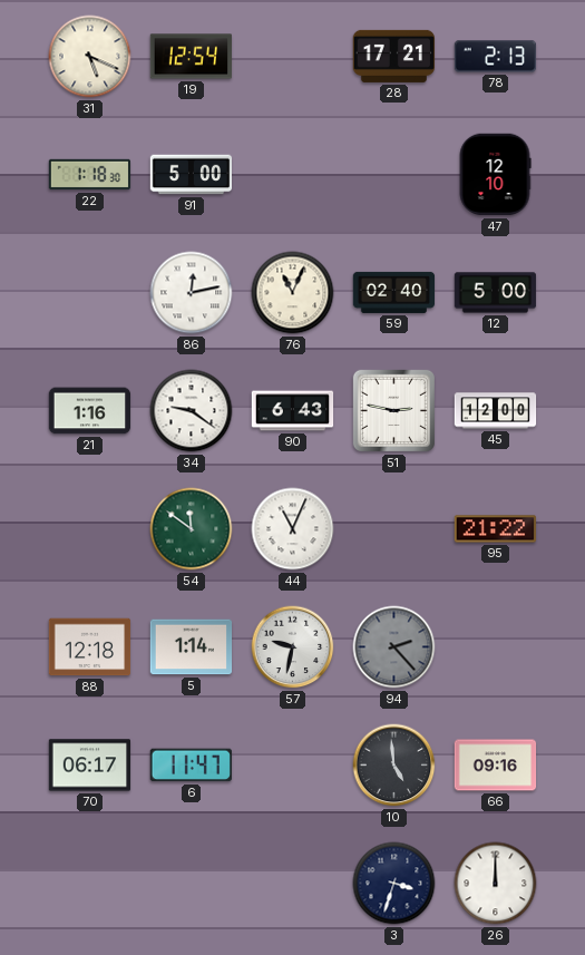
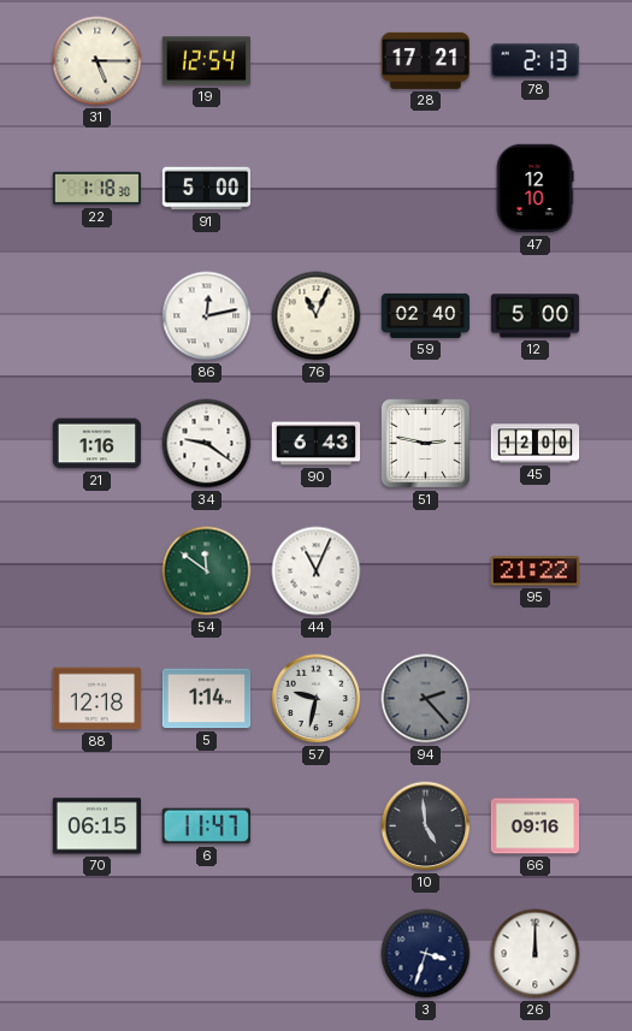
31: 5:19 -> 5:15
70: 06:17 -> 06:15
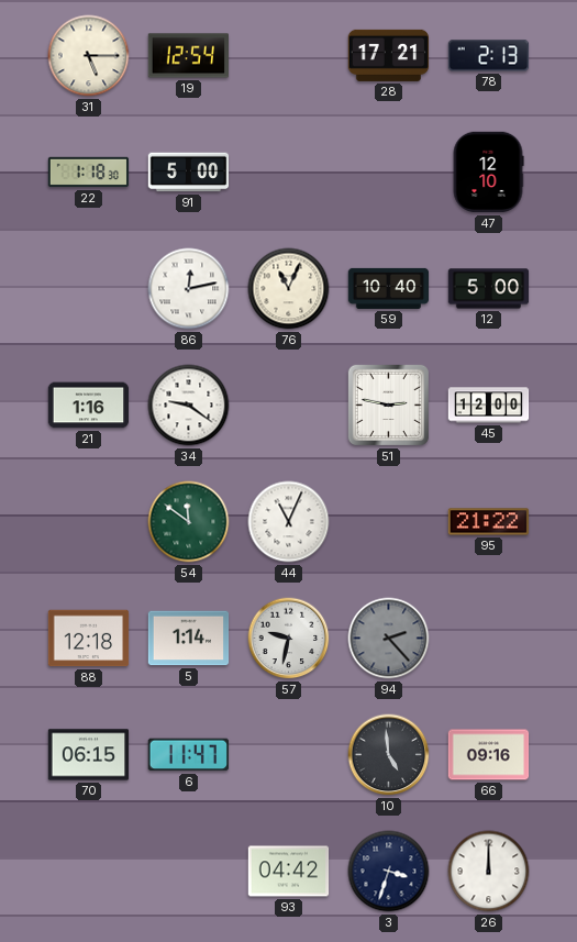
59: 02:40 -> 10:40
90: 6:43 -> none
93: none -> 04:42
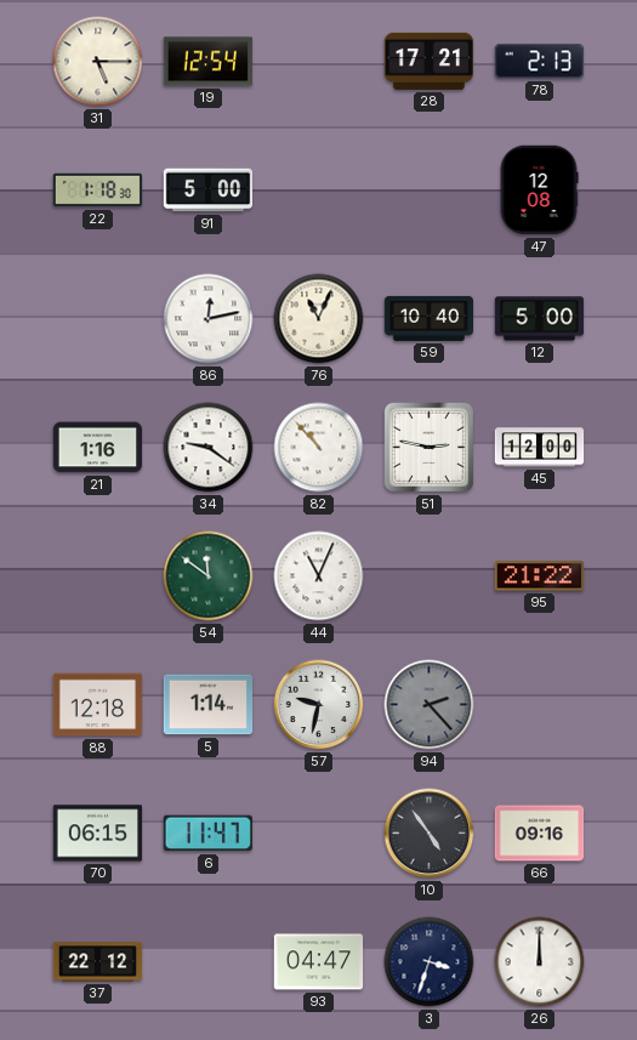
47: 12:10 -> 12:08
82: none -> 10:53
10: 4:59 -> 4:54
37: none -> 22:12
93: 04:42 -> 04:47
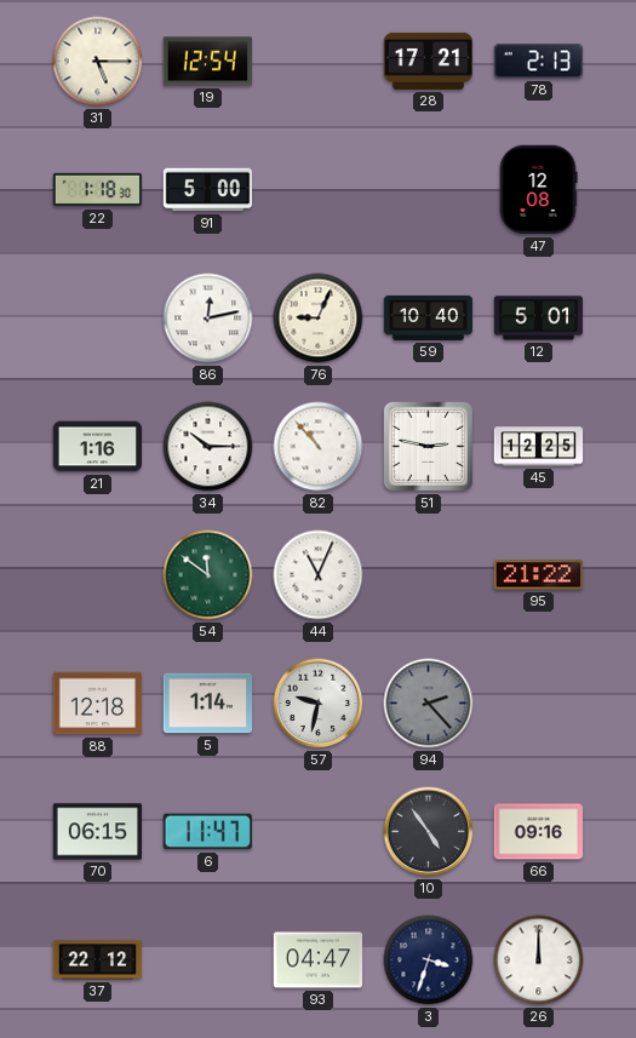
76: 11:04 -> 9:04
12: 5:00 -> 5:01
34: 9:21 -> 10:15
45: 12:00 -> 12:25
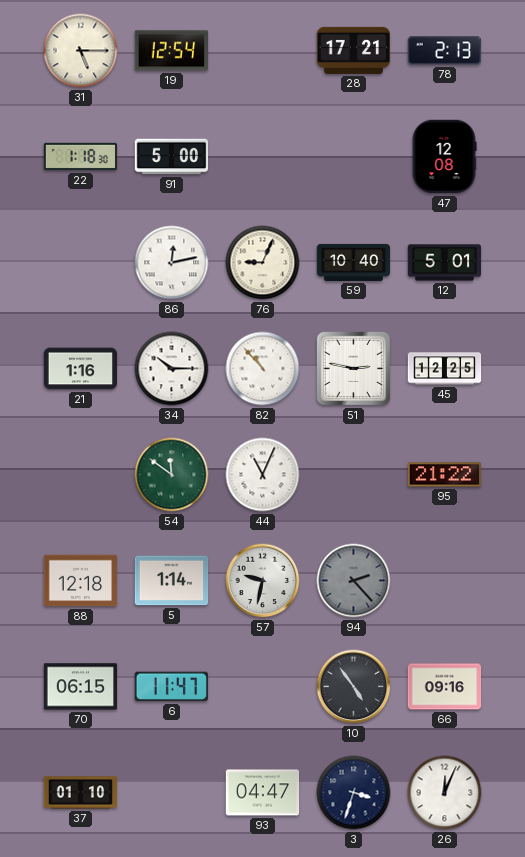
37: 22:12 -> 01:10
26: 12:00 -> 12:04
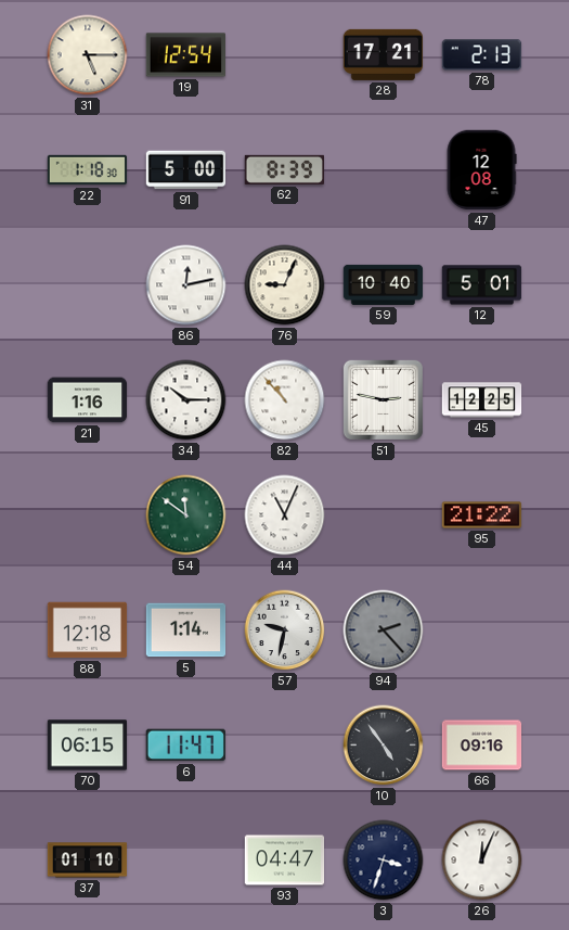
62: none -> 8:39
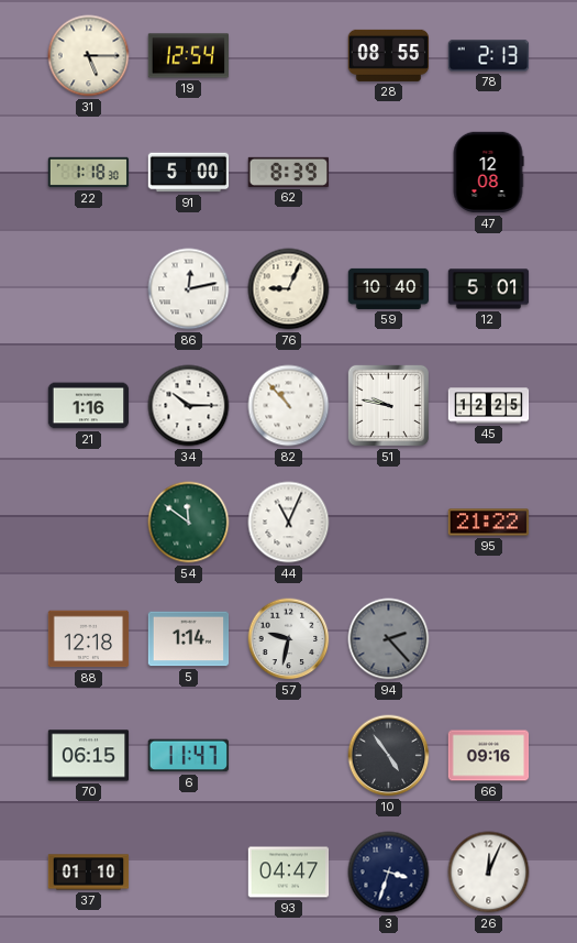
28: 17:21 -> 08:55
51: 2:47 -> 9:47
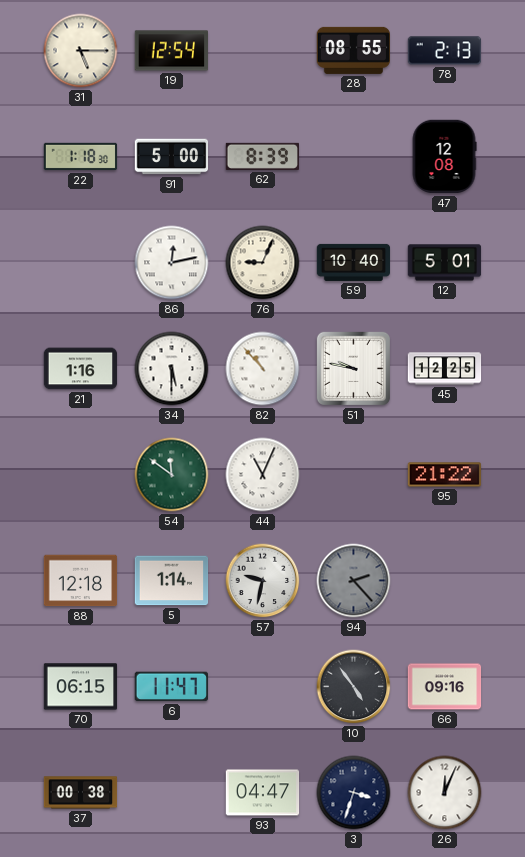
34: 10:15 -> 5:30
37: 01:10 -> 00:38
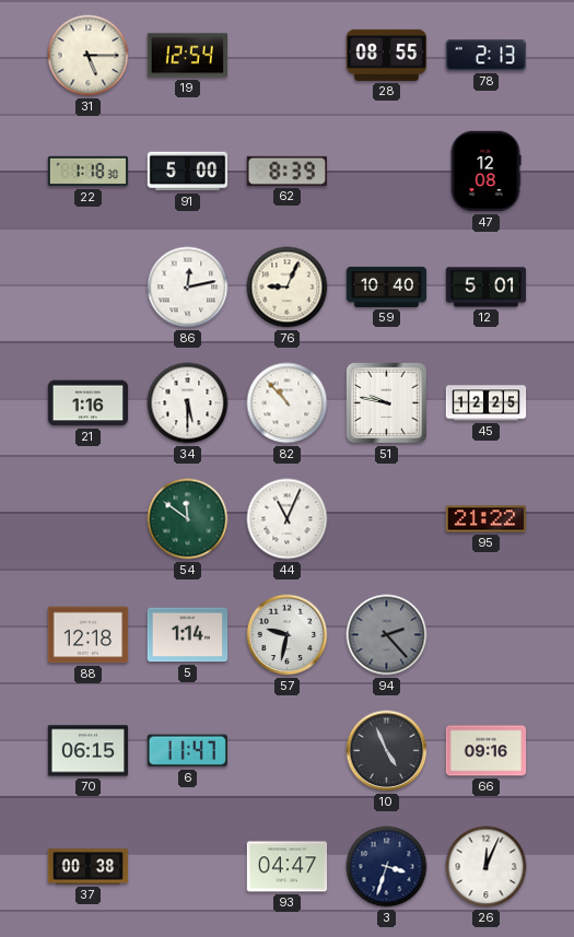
10: 4:54 -> 4:56
